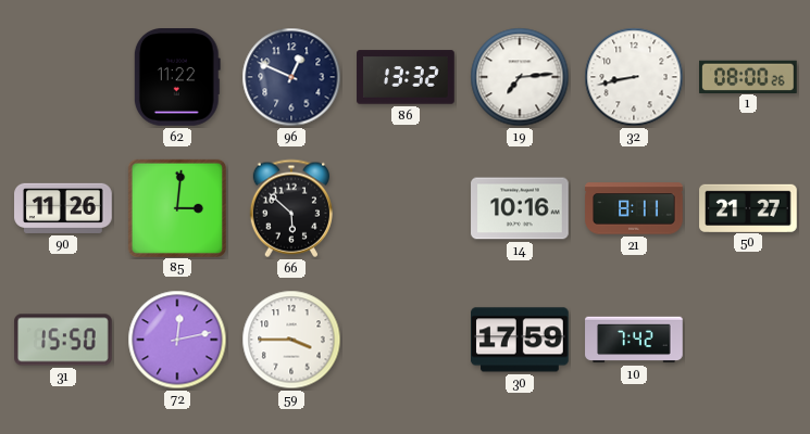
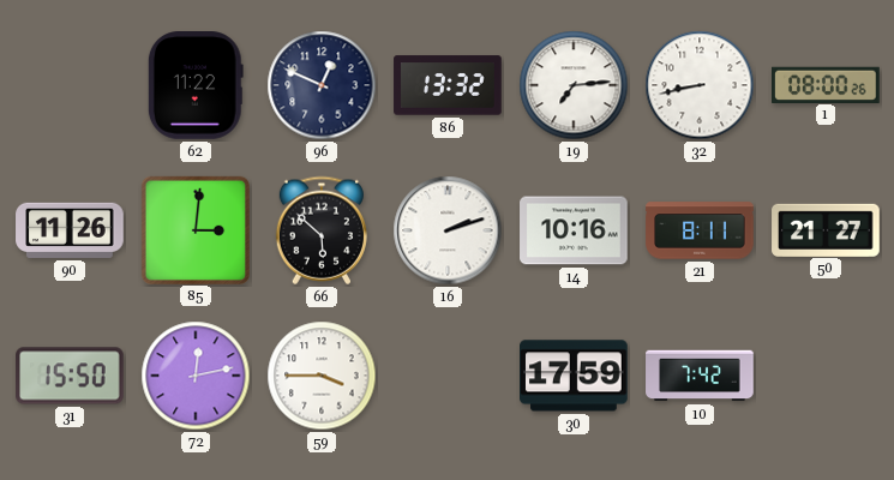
16: none -> 2:12
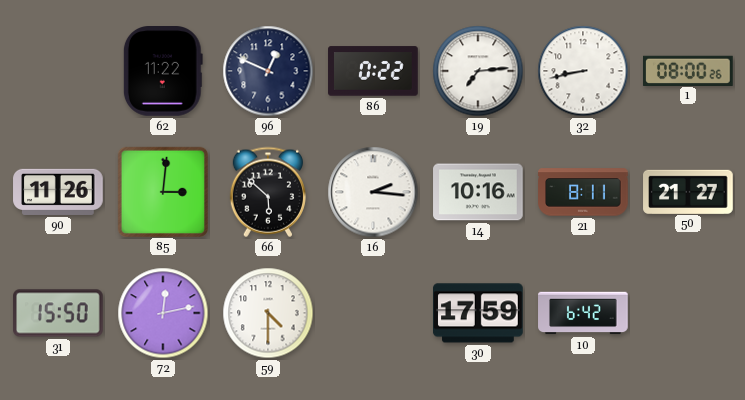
86: 13:32 -> 0:22
16: 2:12 -> 2:16
59: 3:45 -> 4:30
10: 7:42 -> 6:42
